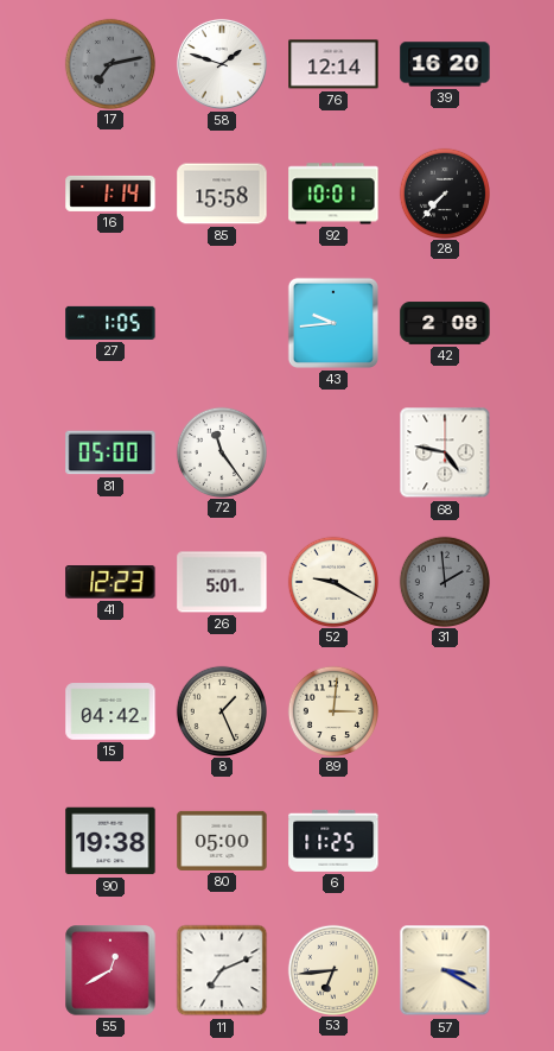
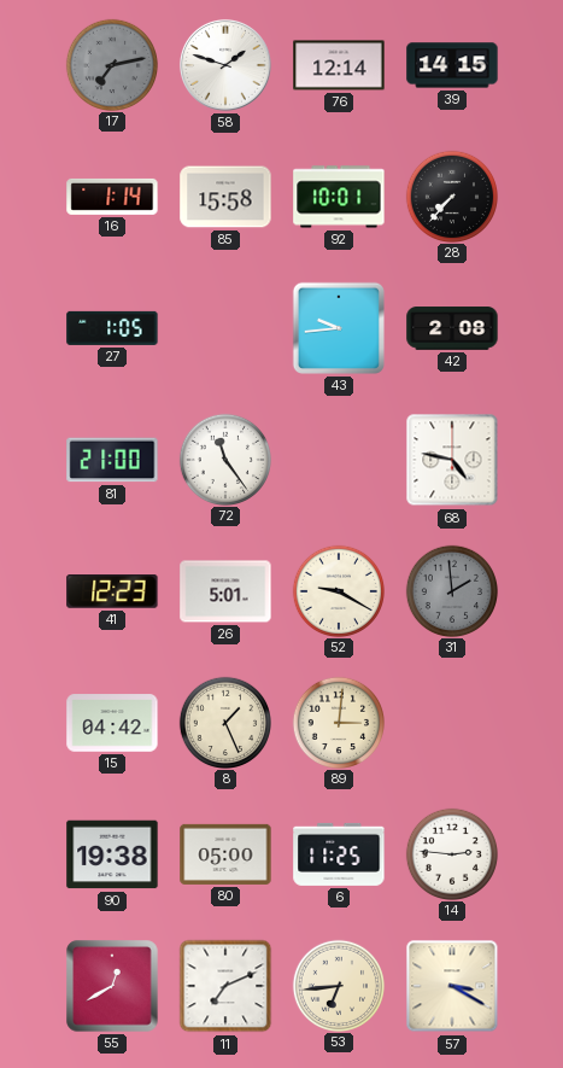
39: 16:20 -> 14:15
81: 05:00 -> 21:00
14: none -> 2:46
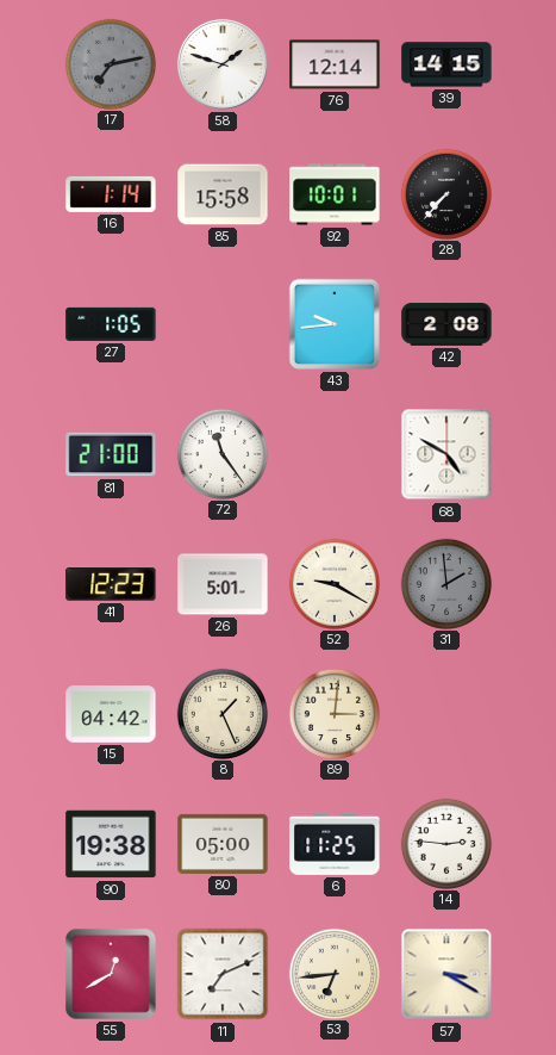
68: 4:47 -> 4:50
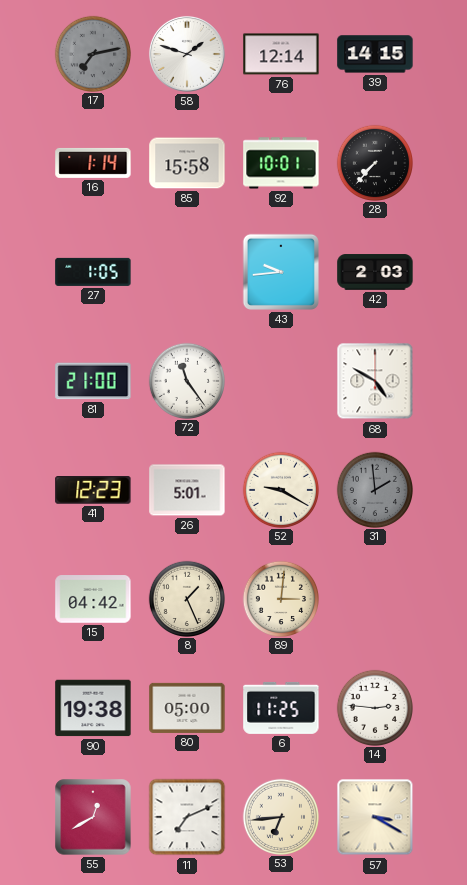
42: 2:08 -> 2:03
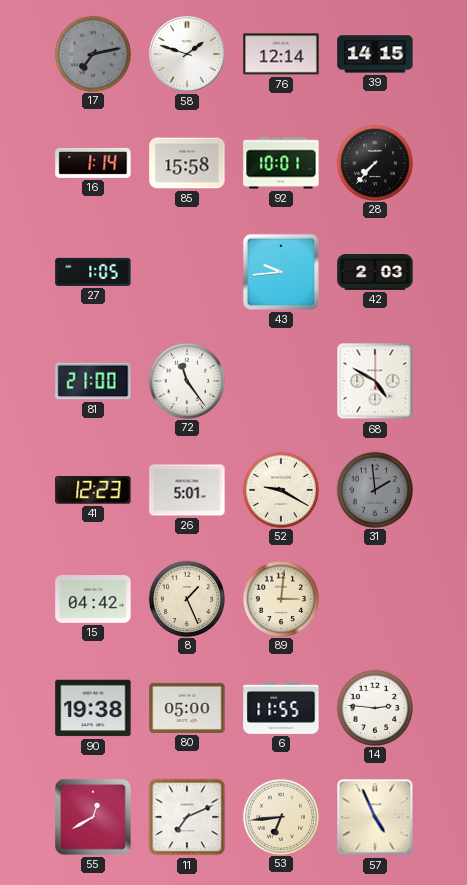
6: 11:25 -> 11:55
57: 3:20 -> 4:56
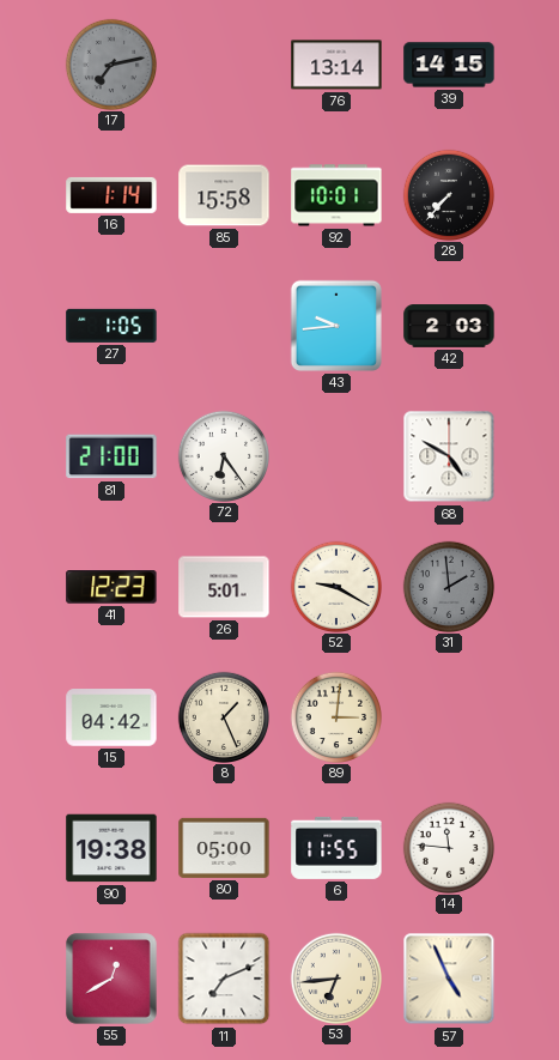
58: 1:48 -> none
76: 12:14 -> 13:14
72: 11:24 -> 6:24
14: 2:46 -> 11:46
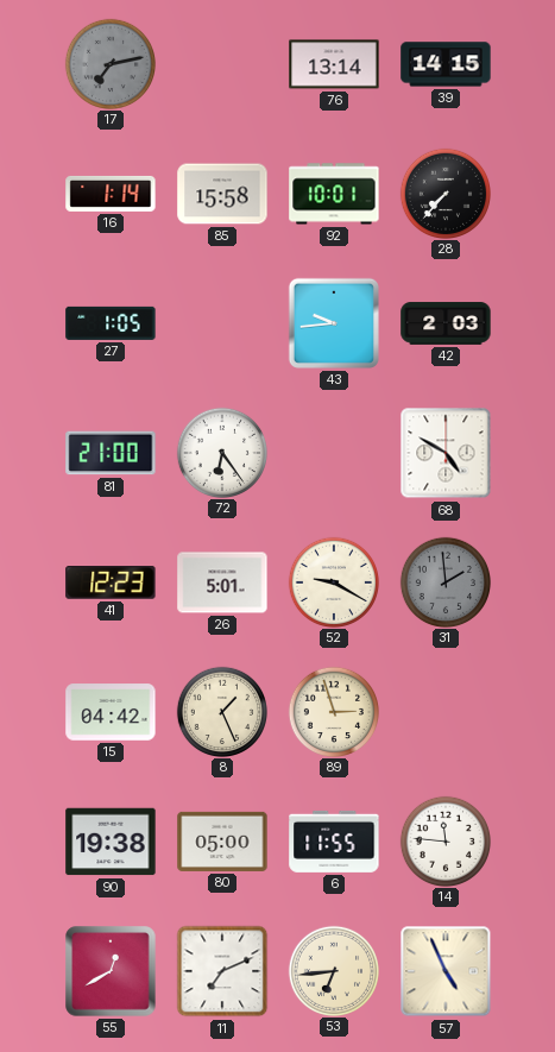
89: 3:01 -> 2:57
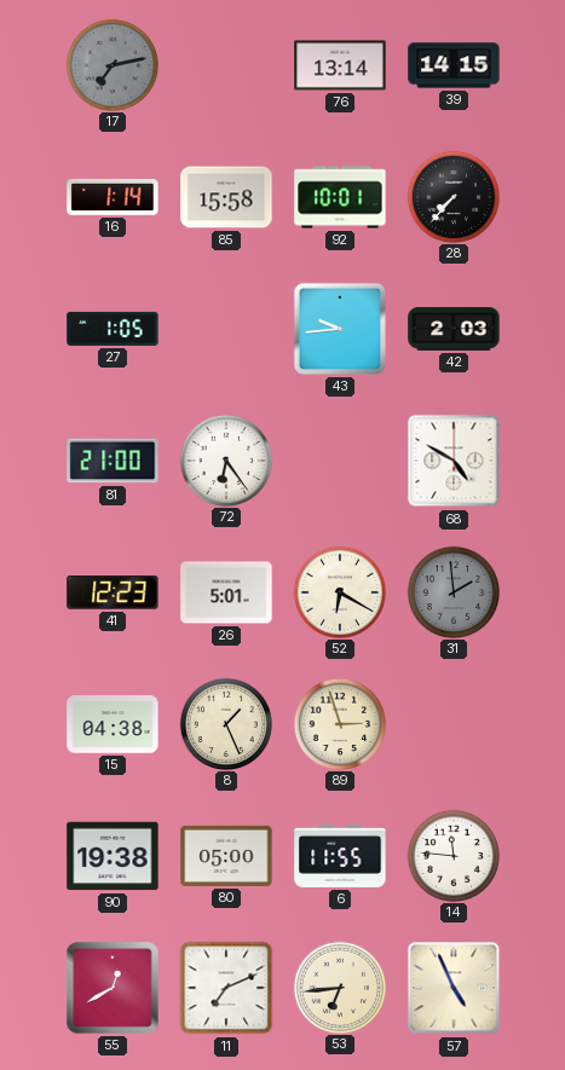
52: 9:20 -> 6:20
15: 04:42 -> 04:38
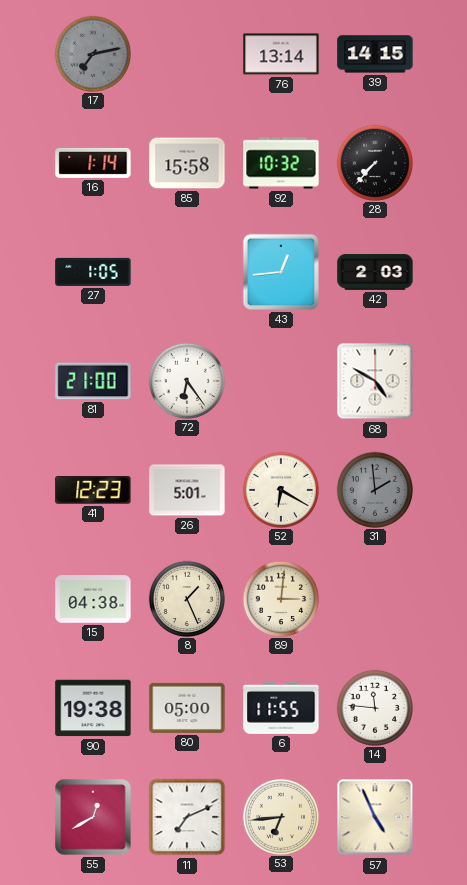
92: 10:01 -> 10:32
43: 9:44 -> 12:44
89: 2:57 -> 3:01
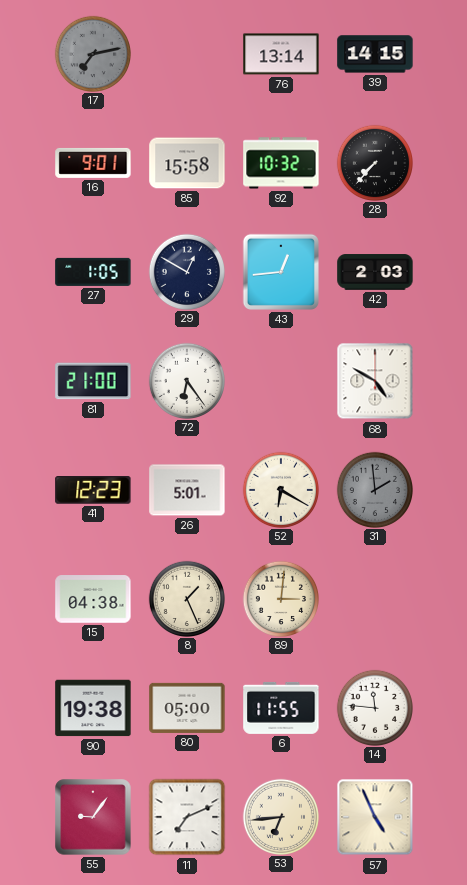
16: 1:14 -> 9:01
29: none -> 12:50
55: 12:40 -> 9:06
